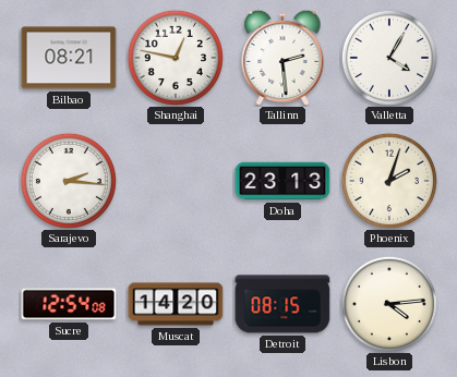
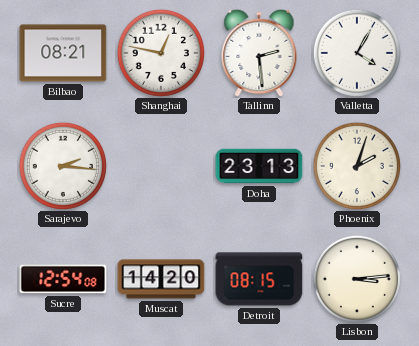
Lisbon: 4:14 -> 3:14
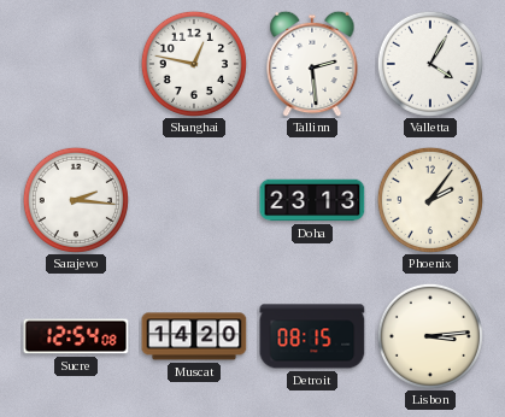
Bilbao: 08:21 -> none
Phoenix: 2:03 -> 2:06
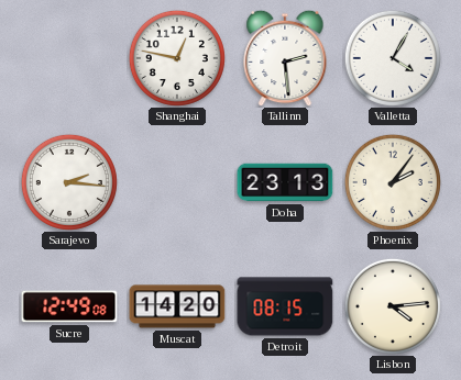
Sucre: 12:54 -> 12:49
Lisbon: 3:14 -> 4:14
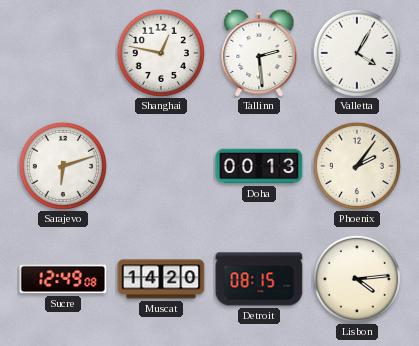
Sarajevo: 2:16 -> 6:12
Doha: 23:13 -> 00:13
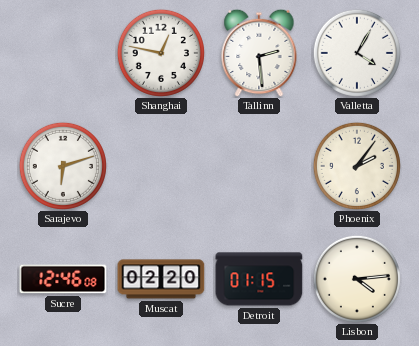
Doha: 00:13 -> none
Sucre: 12:49 -> 12:46
Muscat: 14:20 -> 02:20
Detroit: 08:15 -> 01:15
